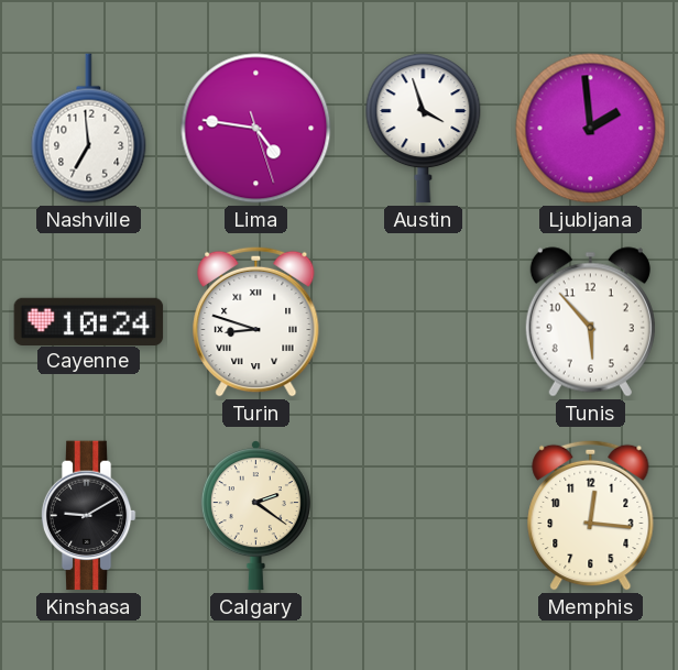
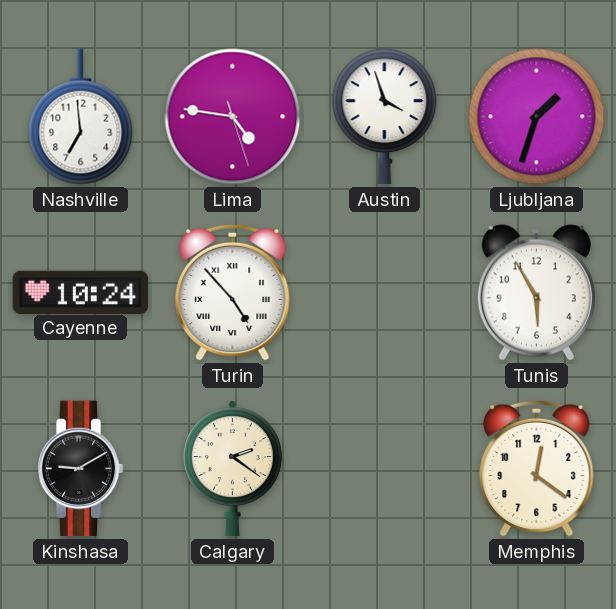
Ljubljana: 1:59 -> 1:33
Turin: 8:48 -> 4:53
Tunis: 5:53 -> 5:55
Memphis: 12:16 -> 12:21
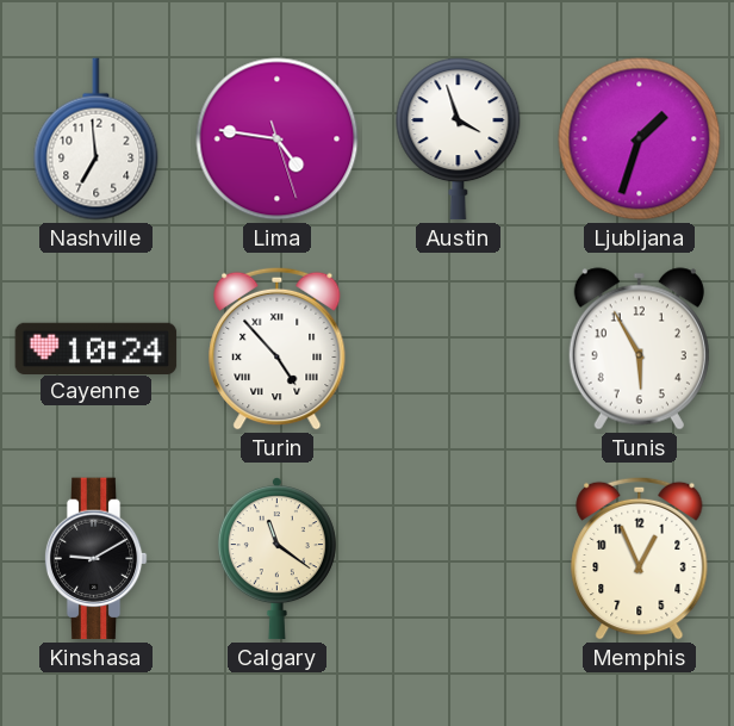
Calgary: 2:21 -> 11:21
Memphis: 12:21 -> 12:56
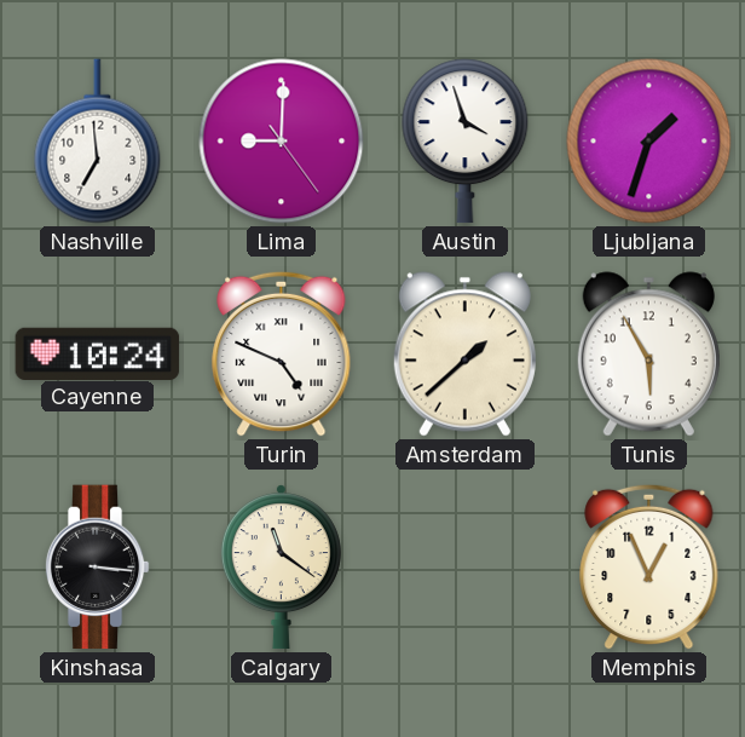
Lima: 4:46 -> 9:00
Turin: 4:53 -> 4:49
Amsterdam: none -> 1:38
Kinshasa: 9:10 -> 3:16
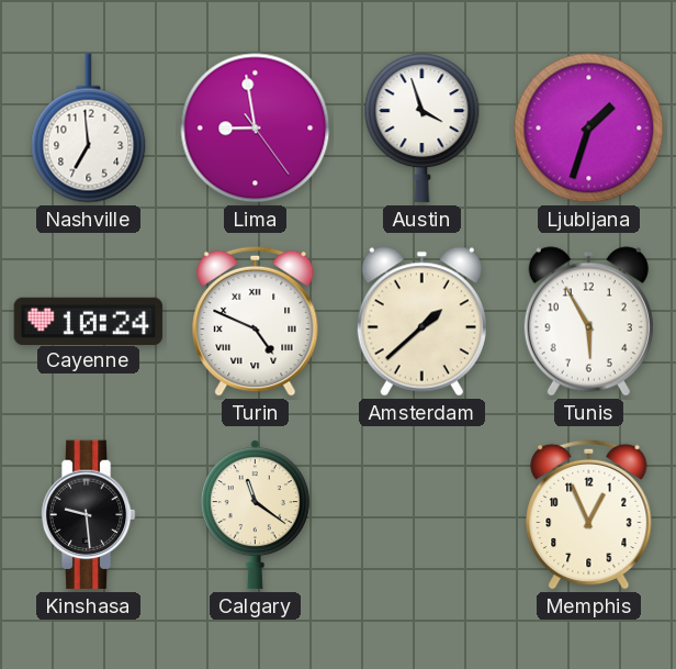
Lima: 9:00 -> 8:58
Kinshasa: 3:16 -> 9:29
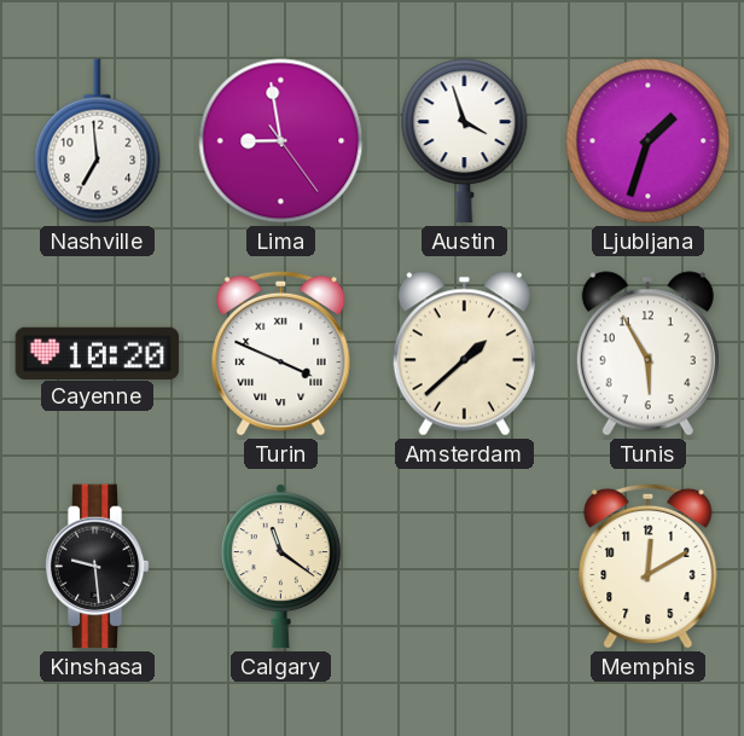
Cayenne: 10:24 -> 10:20
Turin: 4:49 -> 3:49
Memphis: 12:56 -> 12:10
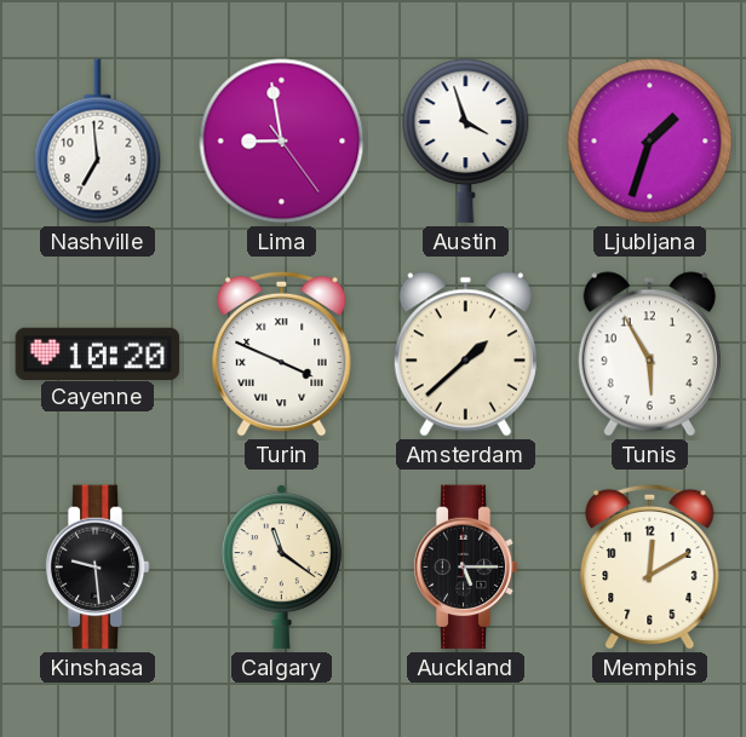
Auckland: none -> 5:15
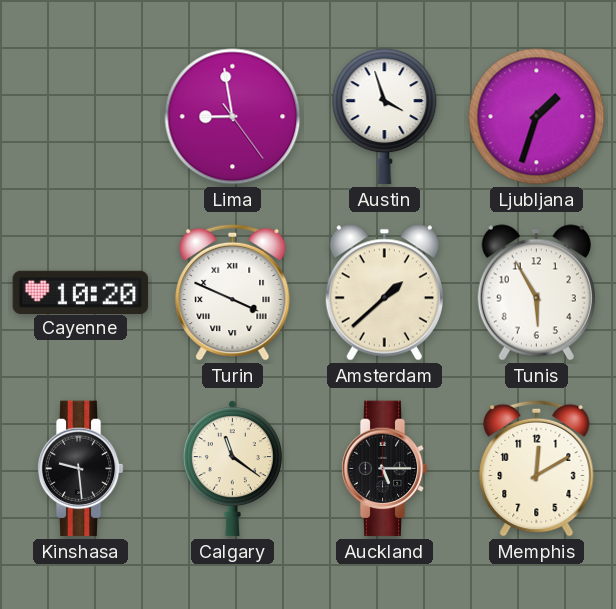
Nashville: 6:59 -> none
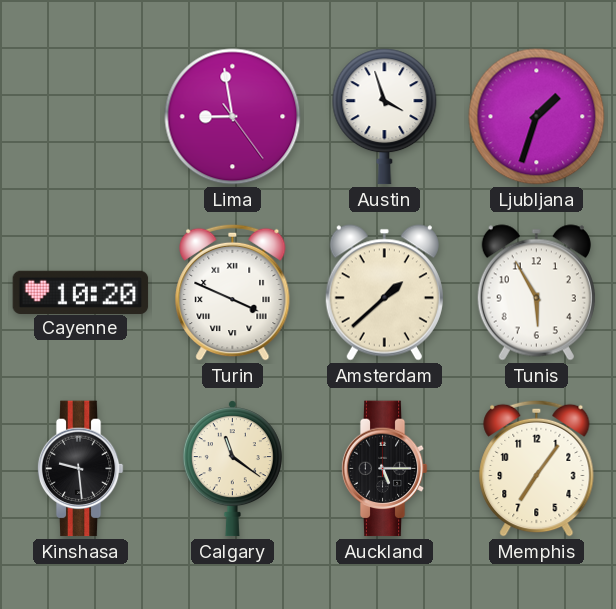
Memphis: 12:10 -> 7:06
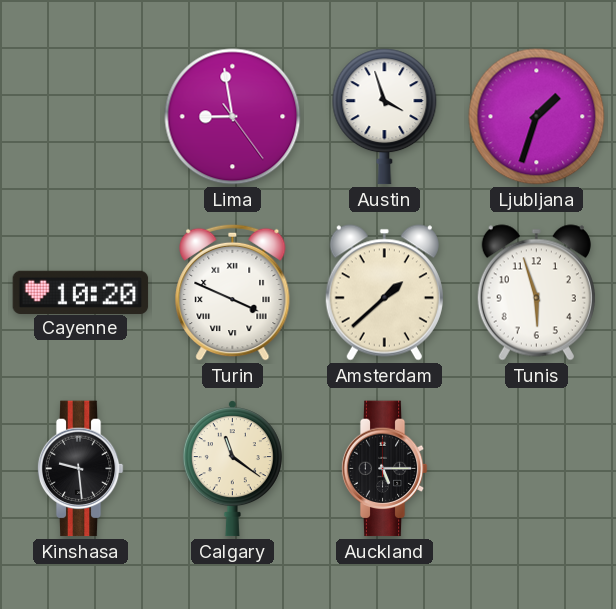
Tunis: 5:55 -> 5:57
Memphis: 7:06 -> none
